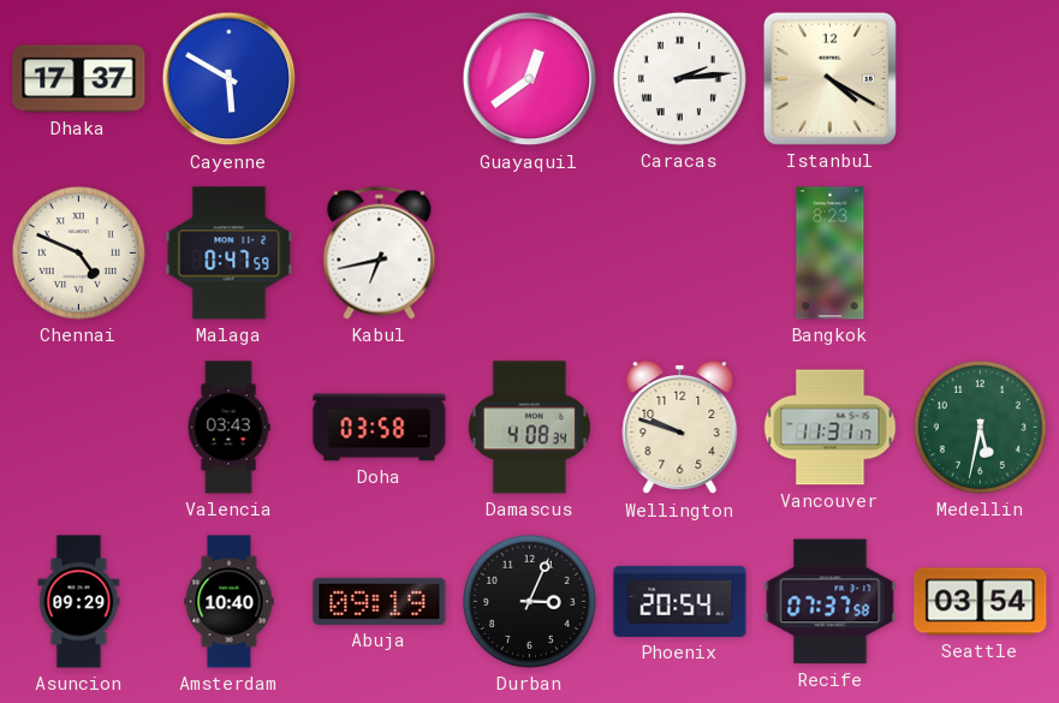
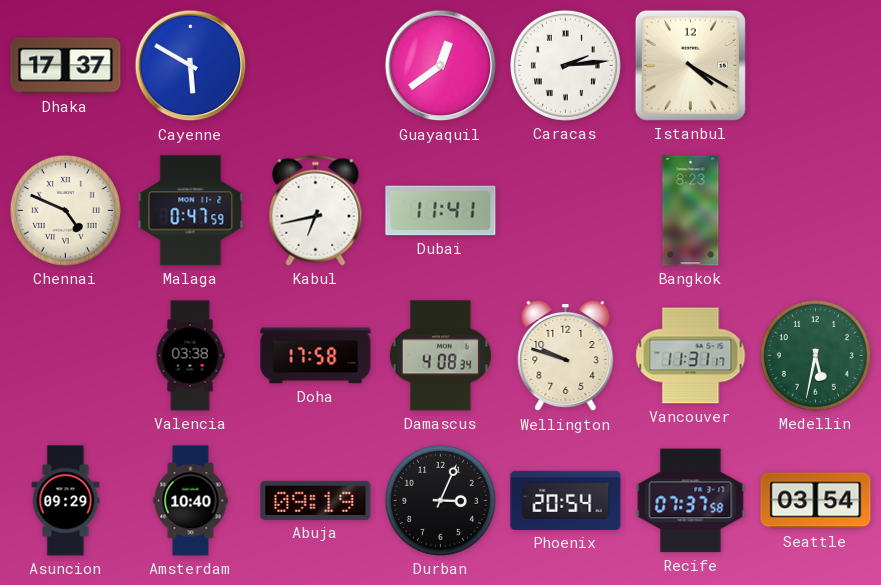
Dubai: none -> 11:41
Valencia: 03:43 -> 03:38
Doha: 03:58 -> 17:58
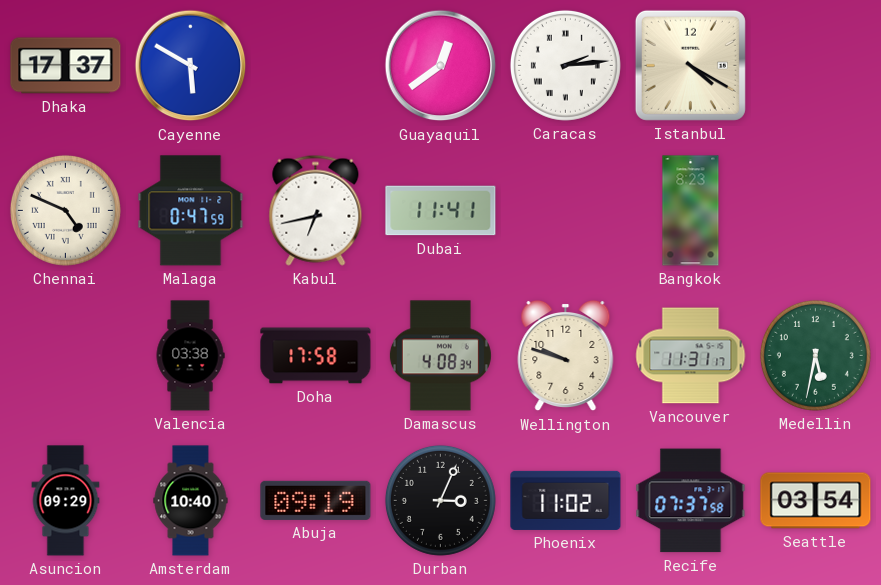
Phoenix: 20:54 -> 11:02
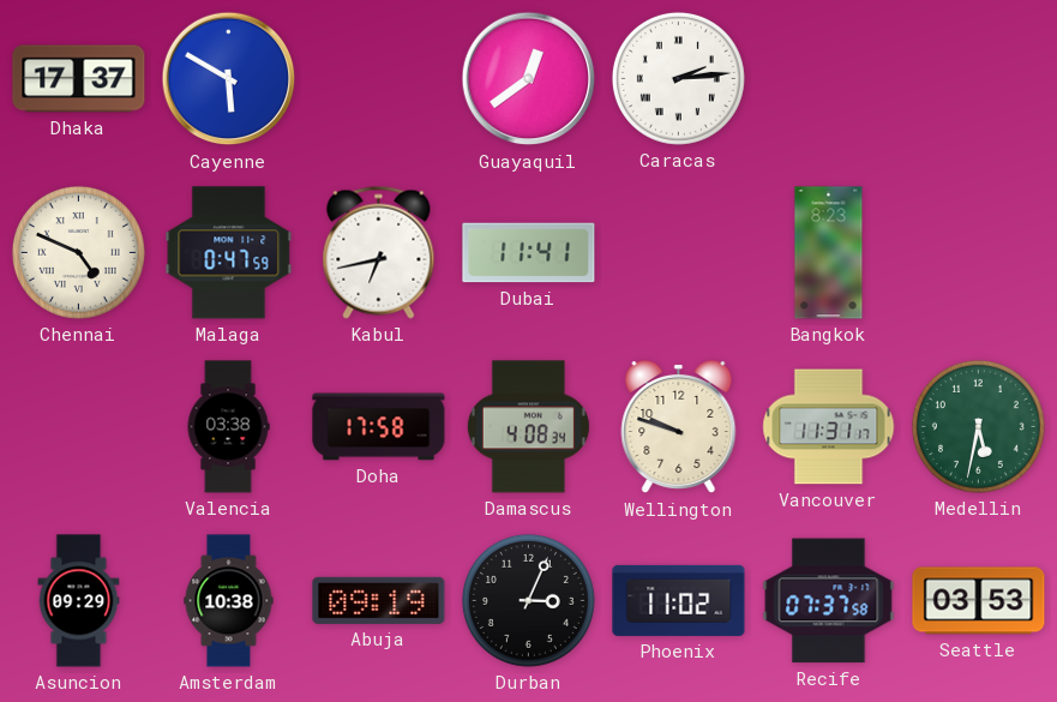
Istanbul: 4:20 -> none
Amsterdam: 10:40 -> 10:38
Seattle: 03:54 -> 03:53
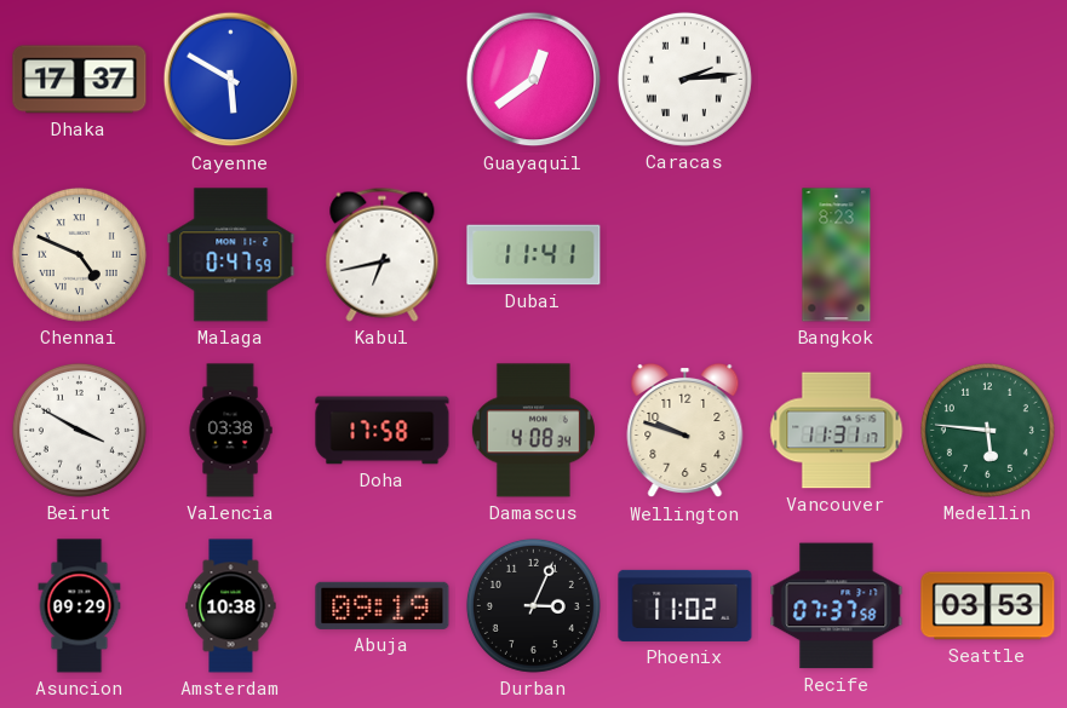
Beirut: none -> 3:50
Medellin: 5:32 -> 5:46
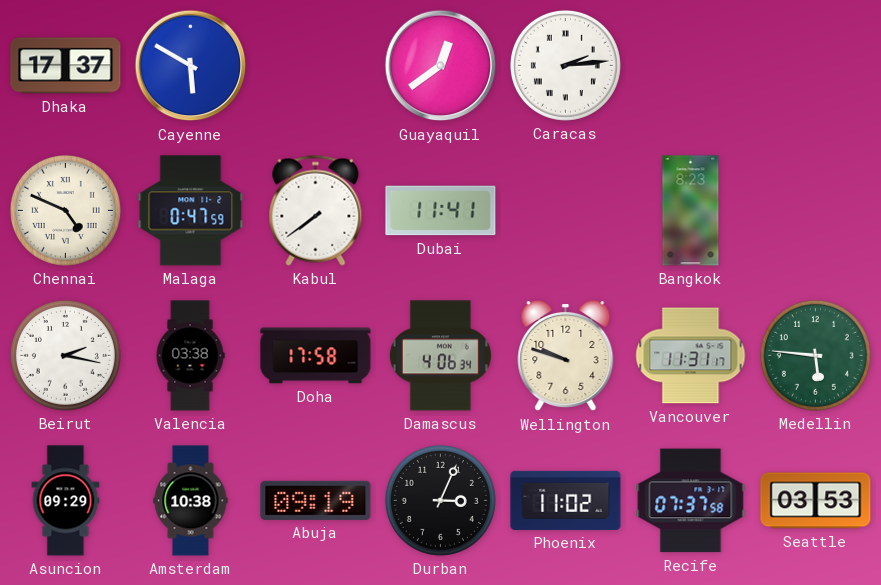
Kabul: 6:43 -> 7:39
Beirut: 3:50 -> 2:17
Damascus: 4:08 -> 4:06
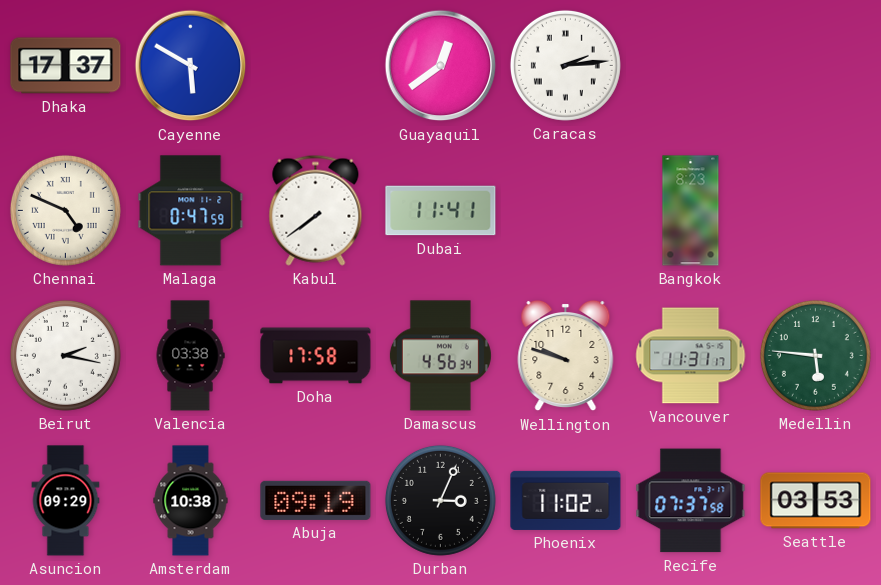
Damascus: 4:06 -> 4:56
